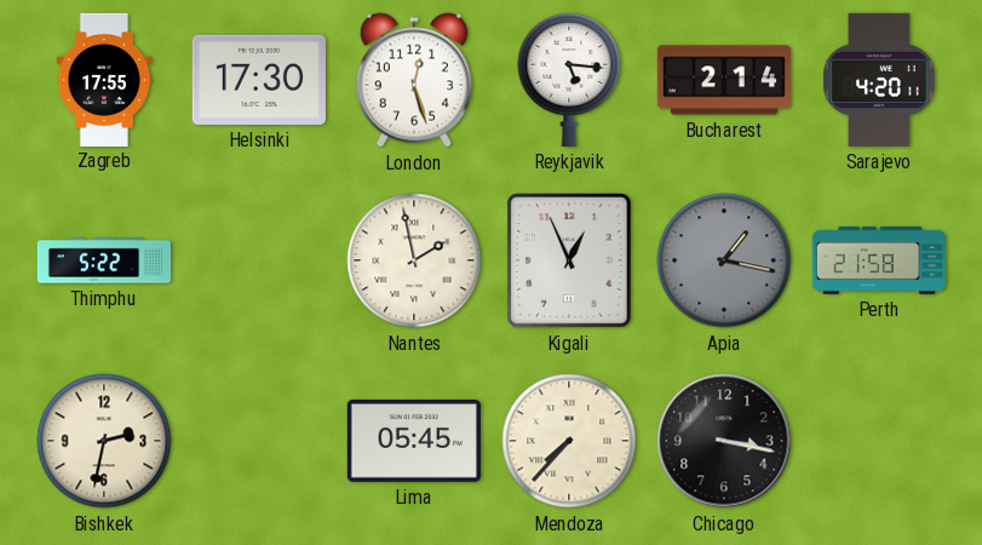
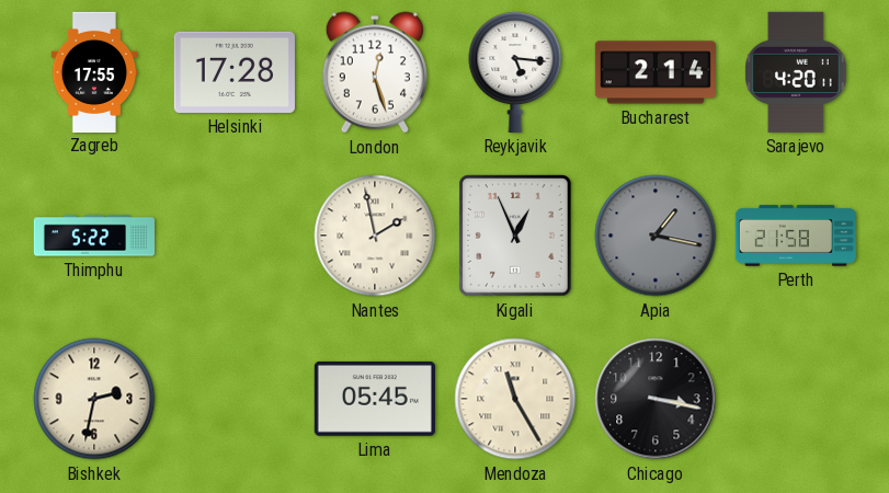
Helsinki: 17:30 -> 17:28
Mendoza: 7:37 -> 11:25
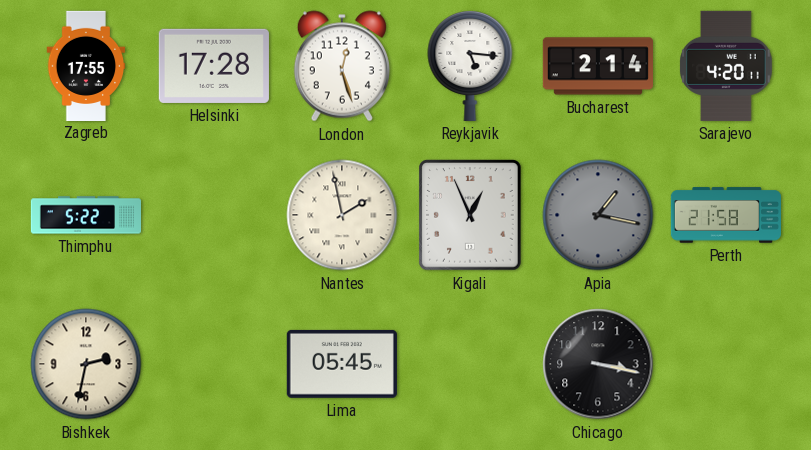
Mendoza: 11:25 -> none
